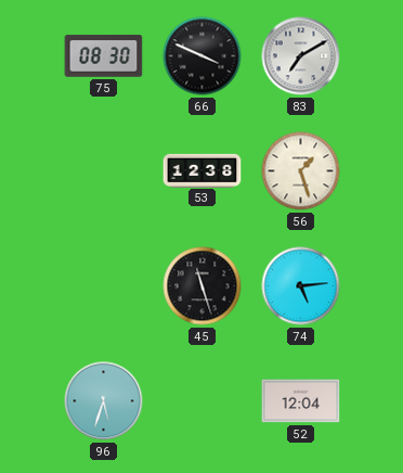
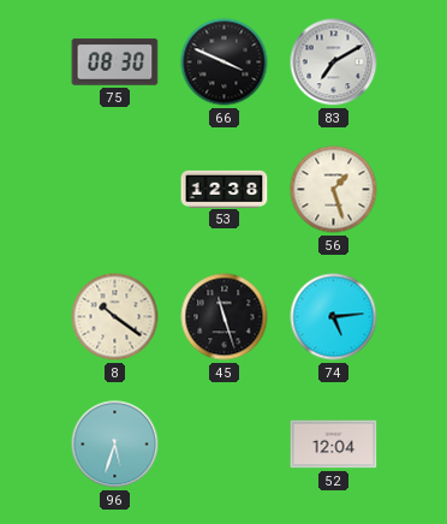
8: none -> 10:21
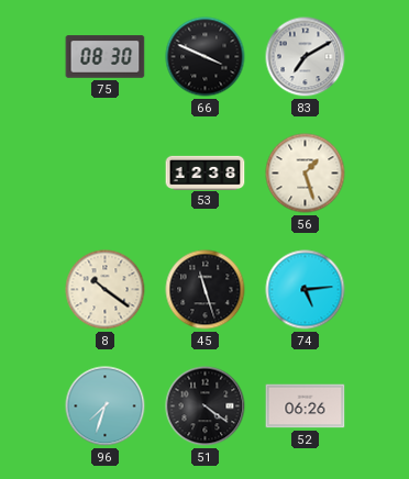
96: 5:33 -> 7:33
51: none -> 4:21
52: 12:04 -> 06:26
